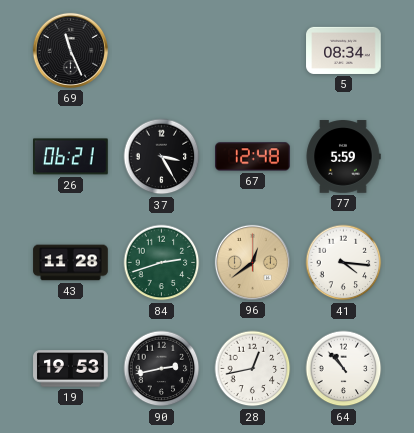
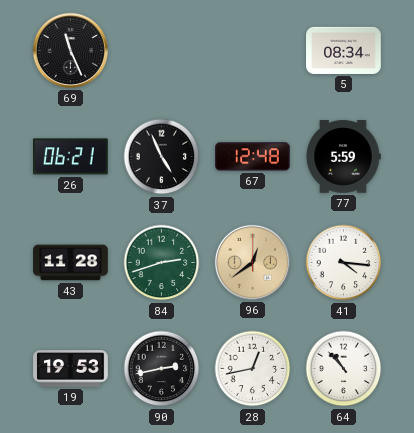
37: 3:25 -> 4:56
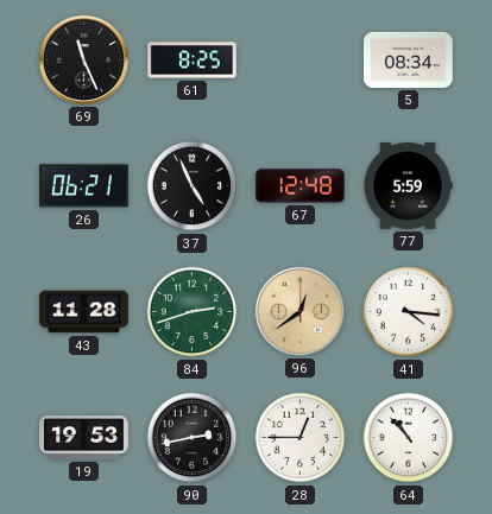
61: none -> 8:25
28: 12:43 -> 12:45
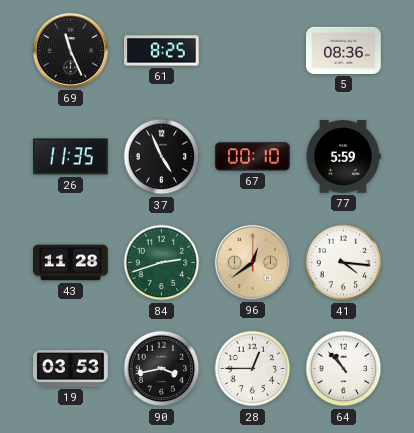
5: 08:34 -> 08:36
26: 06:21 -> 11:35
67: 12:48 -> 00:10
19: 19:53 -> 03:53
90: 2:43 -> 3:43
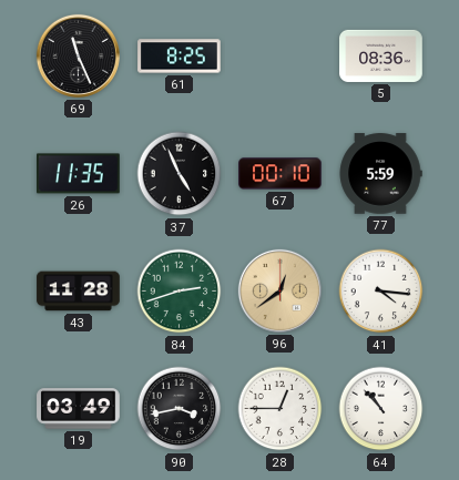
19: 03:53 -> 03:49
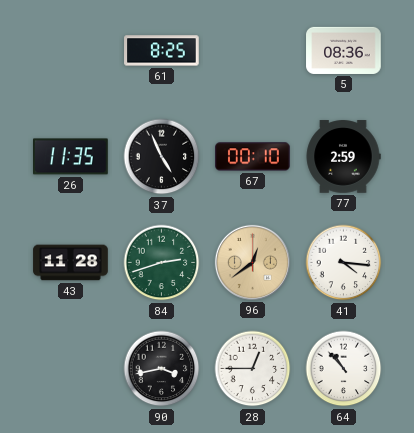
69: 11:26 -> none
77: 5:59 -> 2:59
19: 03:49 -> none
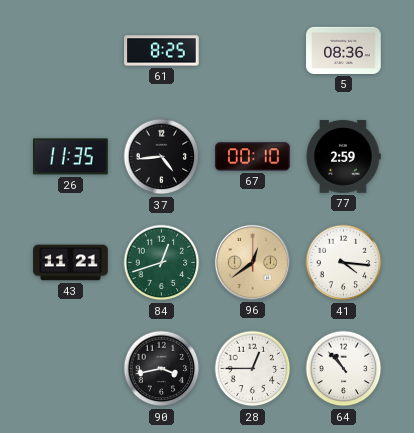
37: 4:56 -> 4:44
43: 11:28 -> 11:21
84: 2:42 -> 12:42
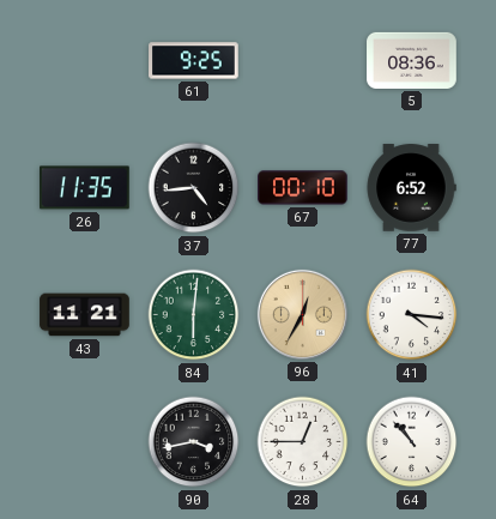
61: 8:25 -> 9:25
77: 2:59 -> 6:52
84: 12:42 -> 6:01
96: 12:39 -> 12:35
